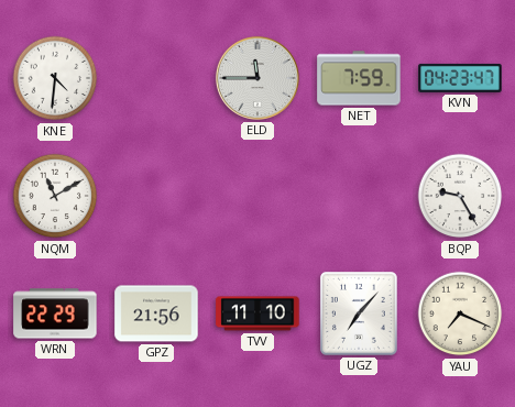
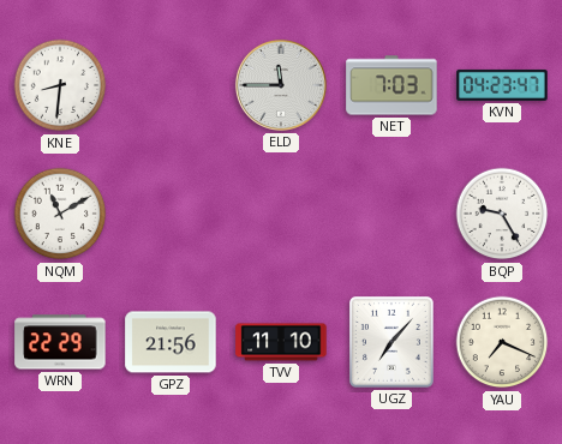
KNE: 4:31 -> 8:31
NET: 7:59 -> 7:03
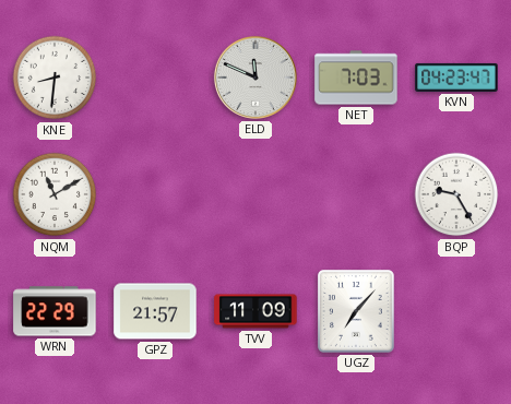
ELD: 11:45 -> 11:49
GPZ: 21:56 -> 21:57
TVV: 11:10 -> 11:09
YAU: 7:19 -> none
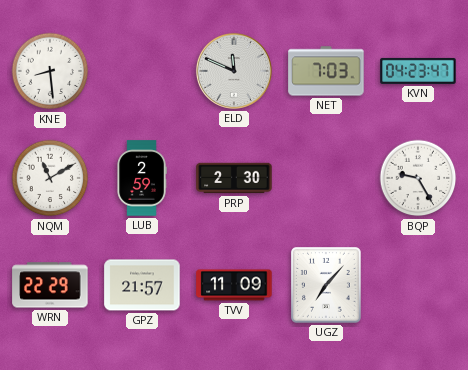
KNE: 8:31 -> 8:29
LUB: none -> 2:59
PRP: none -> 2:30
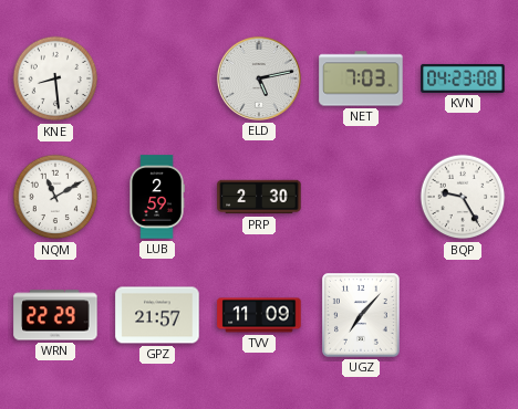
ELD: 11:49 -> 5:13
KVN: 04:23:47 -> 04:23:08
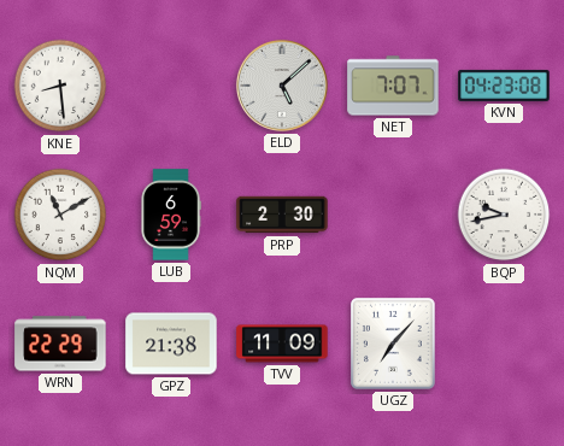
ELD: 5:13 -> 5:08
NET: 7:03 -> 7:07
LUB: 2:59 -> 6:59
BQP: 9:25 -> 9:43
GPZ: 21:57 -> 21:38
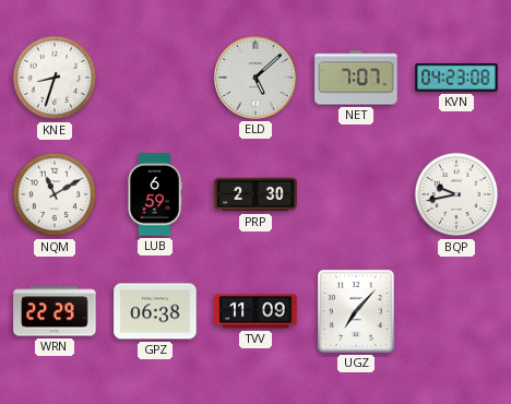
KNE: 8:29 -> 8:33
GPZ: 21:38 -> 06:38
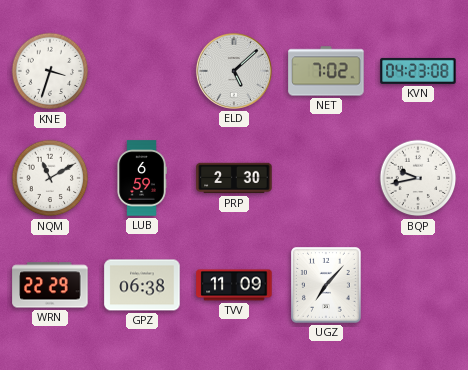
KNE: 8:33 -> 3:33
NET: 7:07 -> 7:02
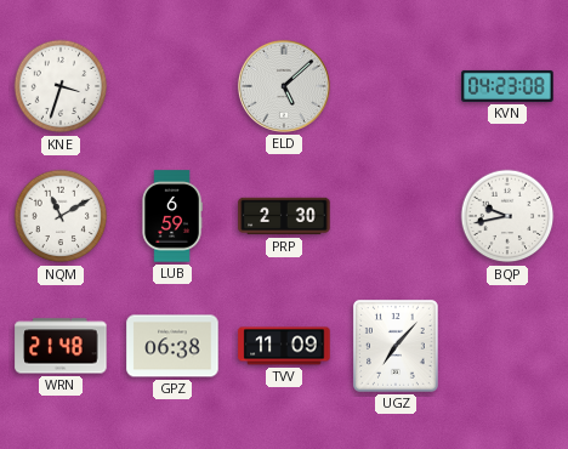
NET: 7:02 -> none
WRN: 22:29 -> 21:48
